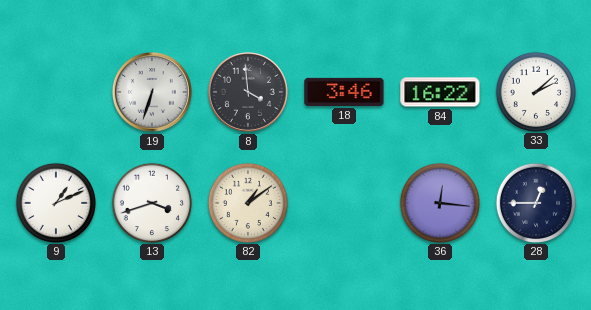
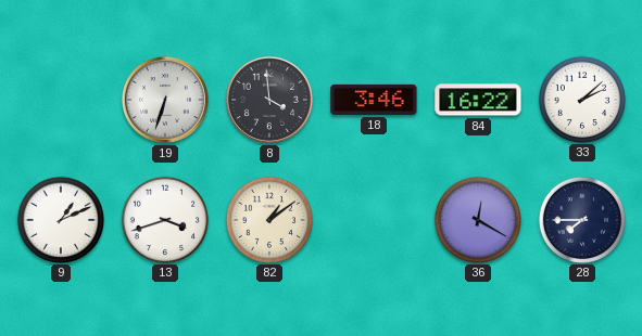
36: 12:16 -> 12:20
28: 12:45 -> 7:45
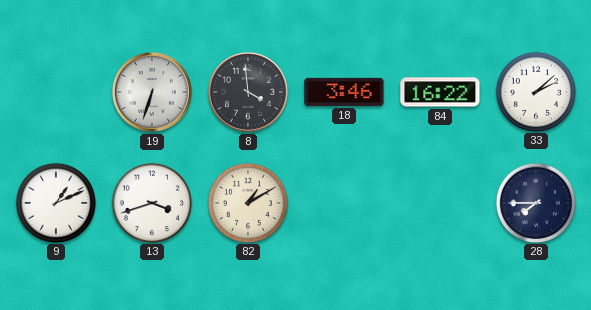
82: 1:09 -> 1:10
36: 12:20 -> none
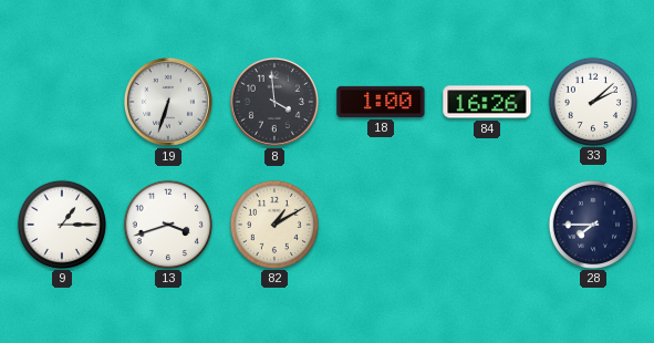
18: 3:46 -> 1:00
84: 16:22 -> 16:26
9: 1:11 -> 1:15
